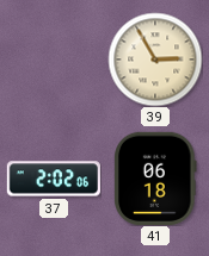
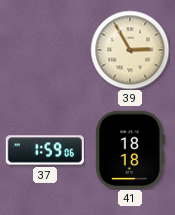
37: 2:02 -> 1:59
41: 06:18 -> 18:18
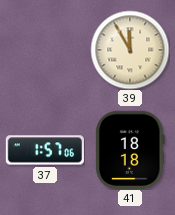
39: 2:55 -> 11:55
37: 1:59 -> 1:57
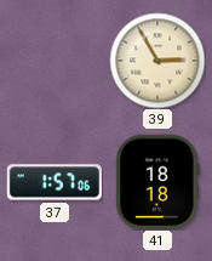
39: 11:55 -> 2:55
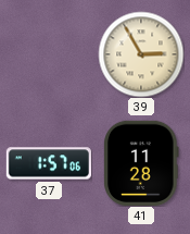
41: 18:18 -> 11:28
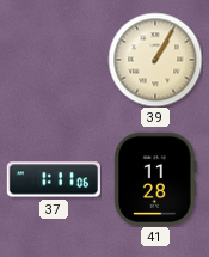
39: 2:55 -> 1:05
37: 1:57 -> 1:11
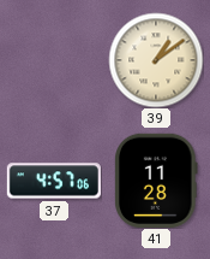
39: 1:05 -> 1:09
37: 1:11 -> 4:57
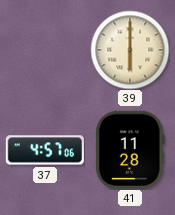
39: 1:09 -> 6:00
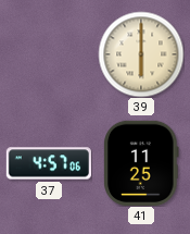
41: 11:28 -> 11:25
